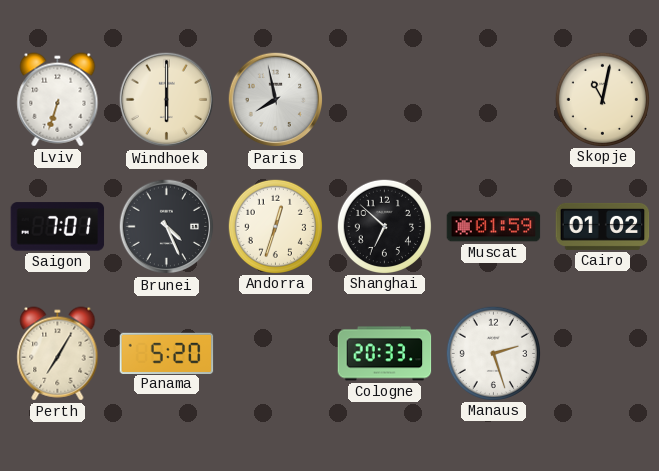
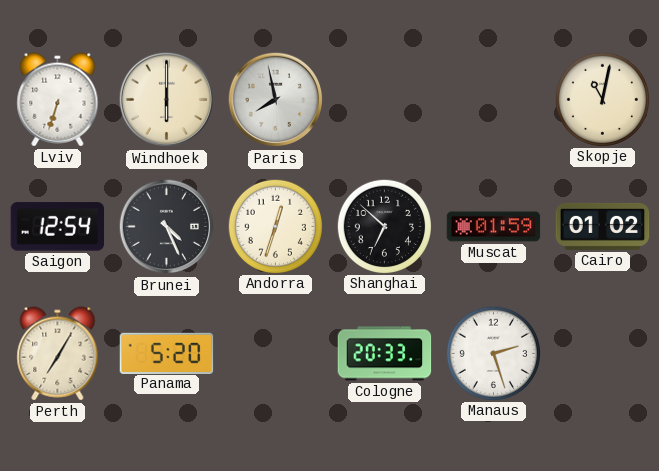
Saigon: 7:01 -> 12:54
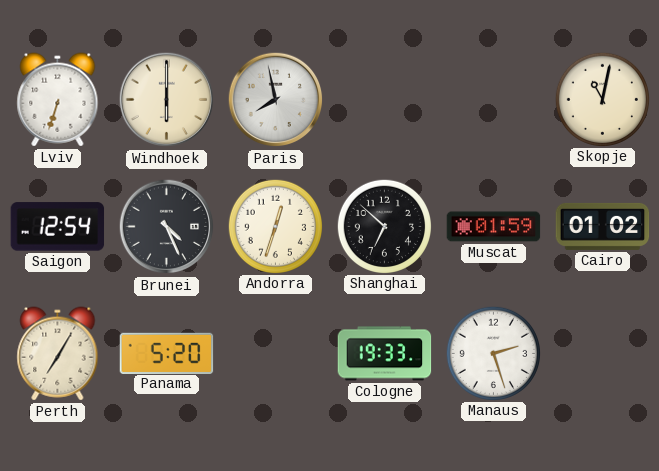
Cologne: 20:33 -> 19:33
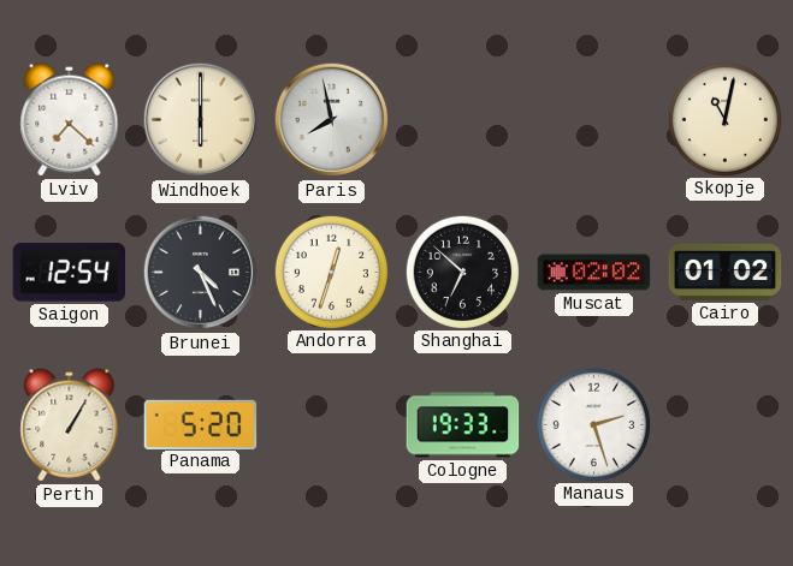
Lviv: 6:33 -> 7:22
Muscat: 01:59 -> 02:02
Perth: 7:05 -> 1:05
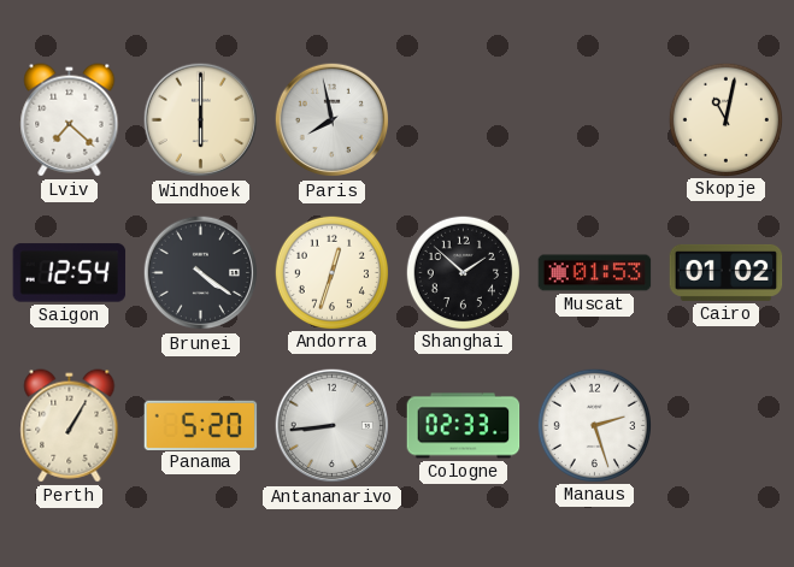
Brunei: 4:26 -> 4:21
Shanghai: 6:52 -> 1:52
Muscat: 02:02 -> 01:53
Antananarivo: none -> 8:44
Cologne: 19:33 -> 02:33
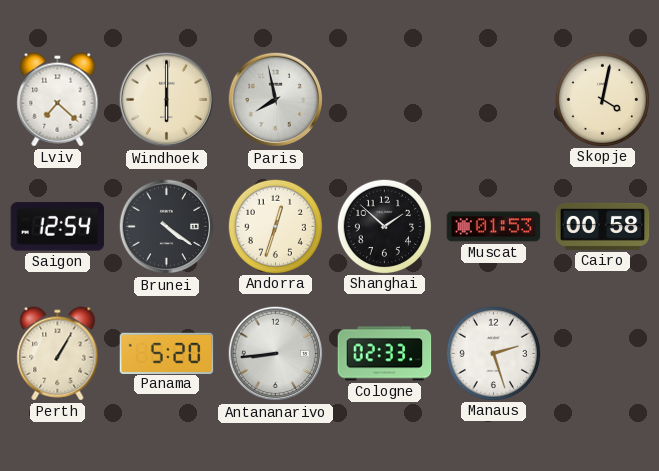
Skopje: 11:02 -> 4:02
Cairo: 01:02 -> 00:58
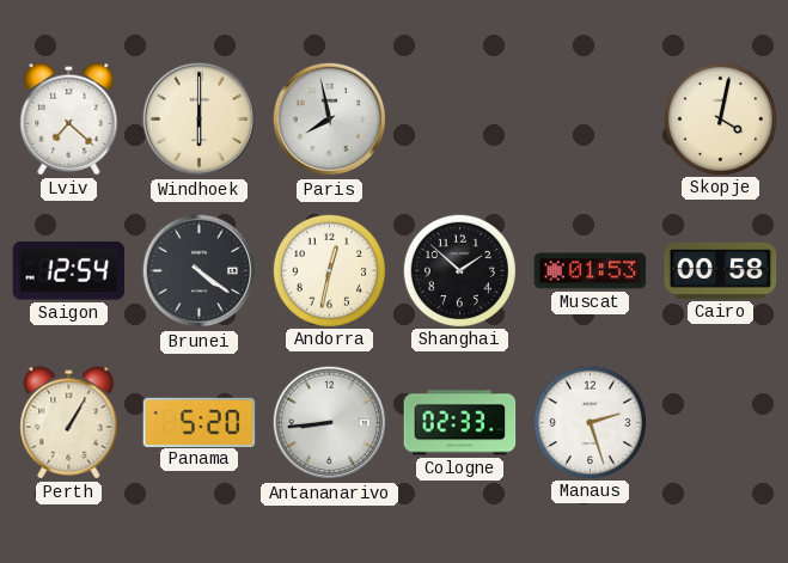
Andorra: 12:33 -> 12:32
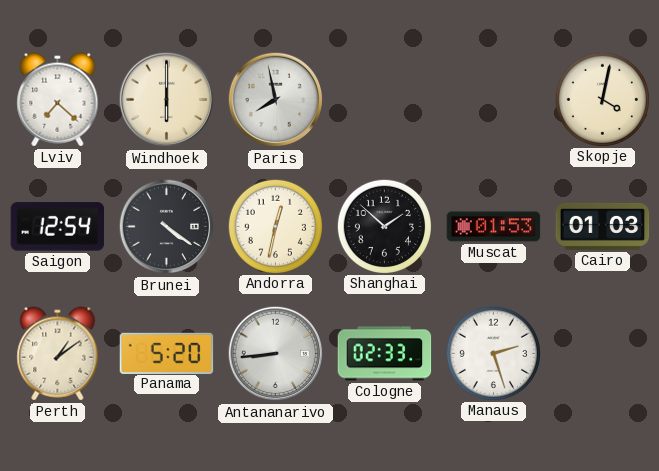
Cairo: 00:58 -> 01:03
Perth: 1:05 -> 1:09
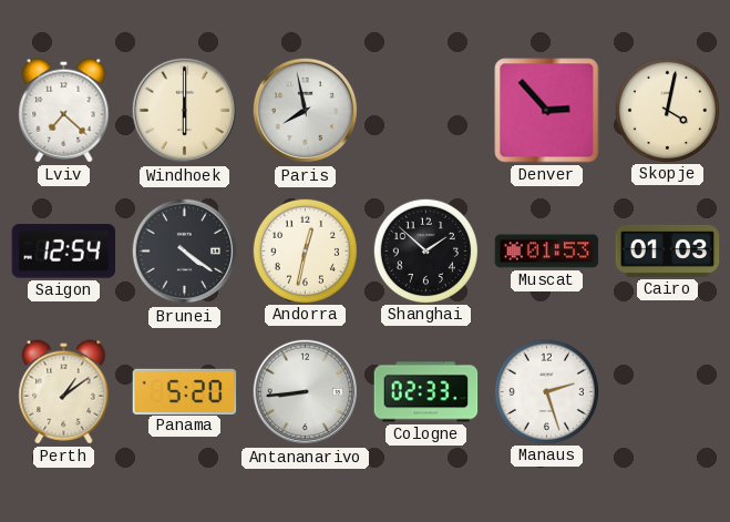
Denver: none -> 2:53
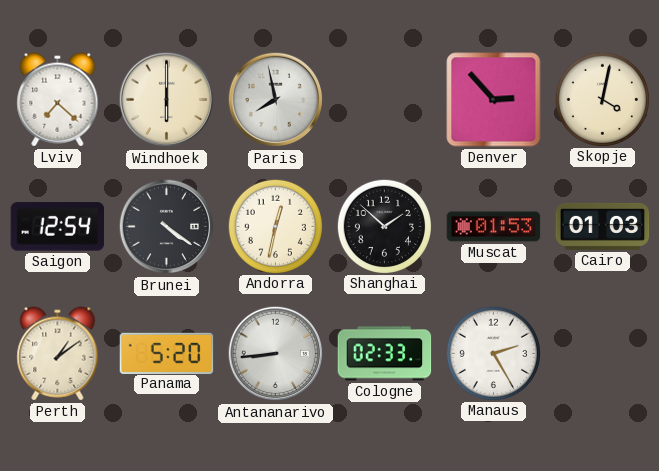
Manaus: 2:27 -> 2:25
